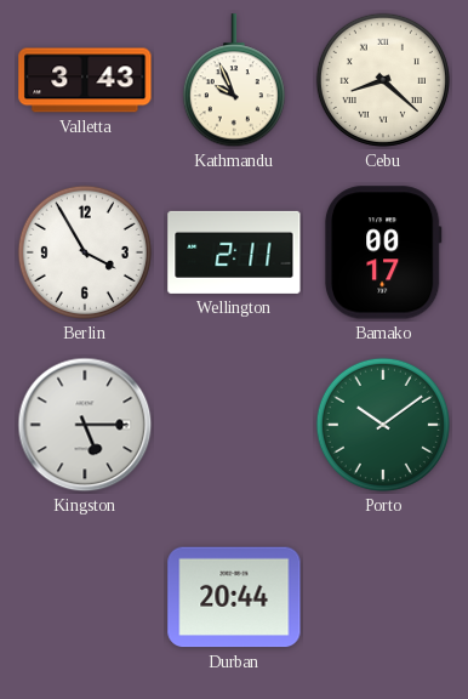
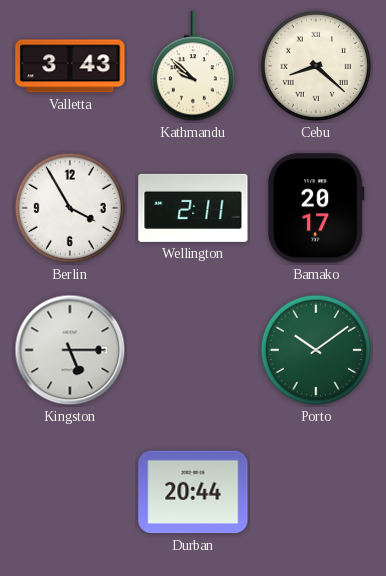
Kathmandu: 9:56 -> 9:52
Bamako: 00:17 -> 20:17
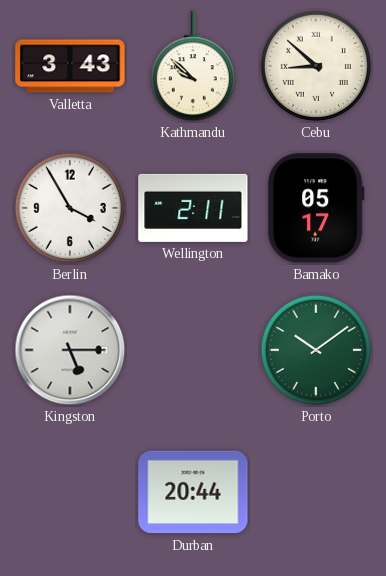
Cebu: 8:22 -> 8:52
Bamako: 20:17 -> 05:17
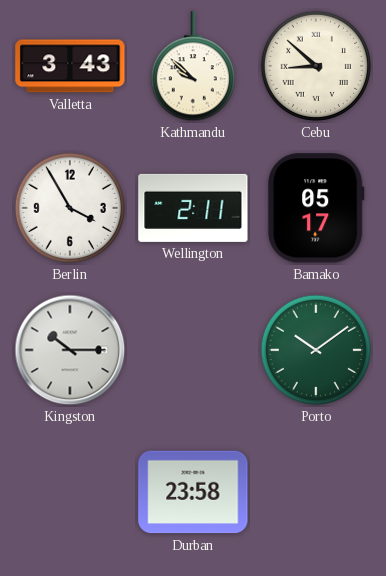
Kingston: 5:15 -> 10:15
Durban: 20:44 -> 23:58
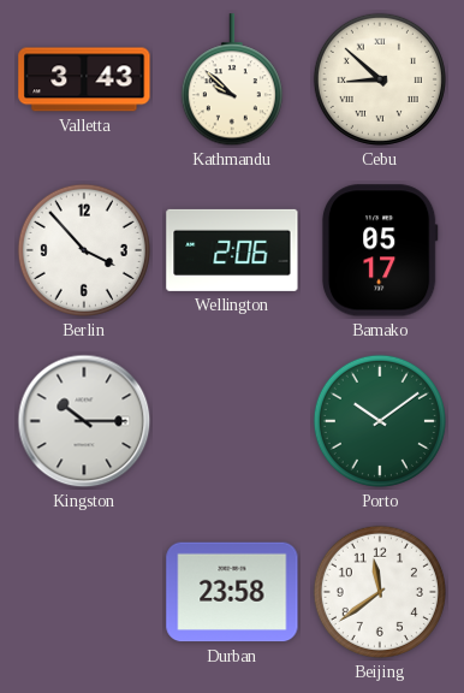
Berlin: 3:55 -> 3:53
Wellington: 2:11 -> 2:06
Beijing: none -> 11:39
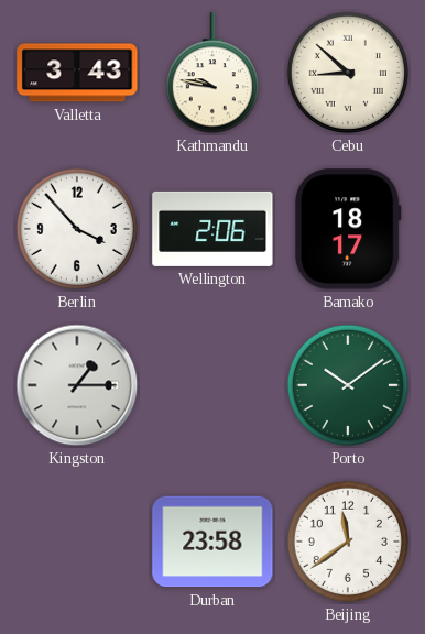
Kathmandu: 9:52 -> 9:47
Bamako: 05:17 -> 18:17
Kingston: 10:15 -> 1:15
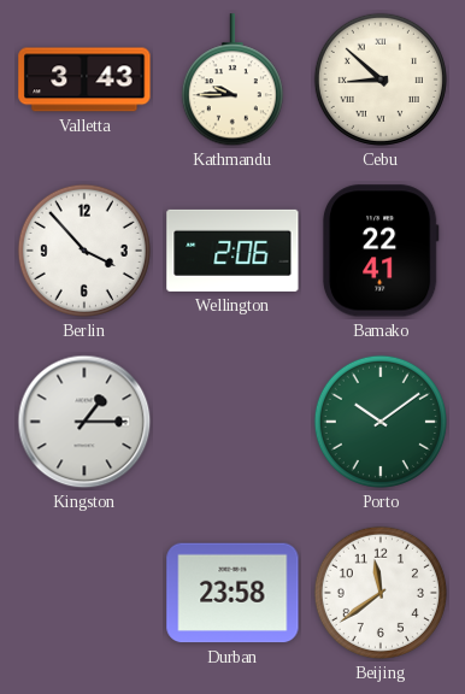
Kathmandu: 9:47 -> 9:45
Bamako: 18:17 -> 22:41
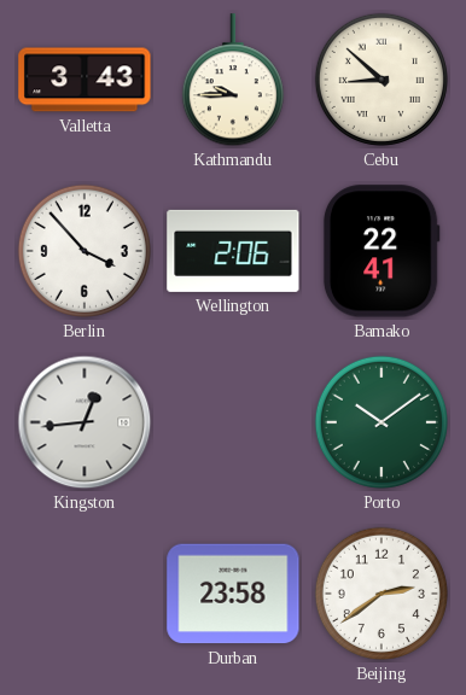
Kingston: 1:15 -> 12:44
Beijing: 11:39 -> 2:39
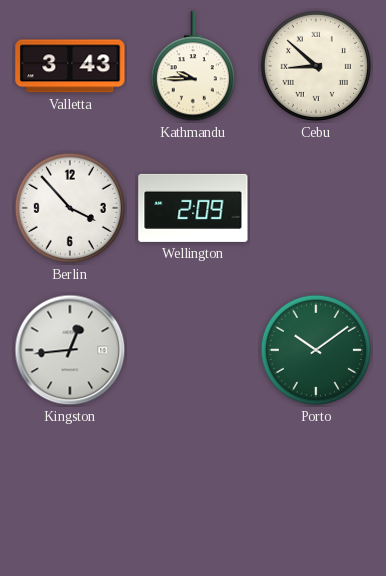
Wellington: 2:06 -> 2:09
Bamako: 22:41 -> none
Durban: 23:58 -> none
Beijing: 2:39 -> none
